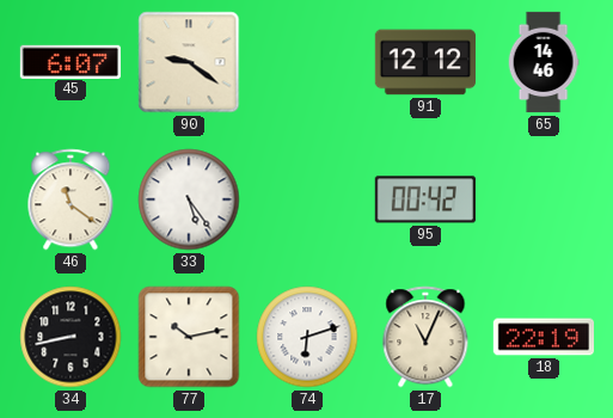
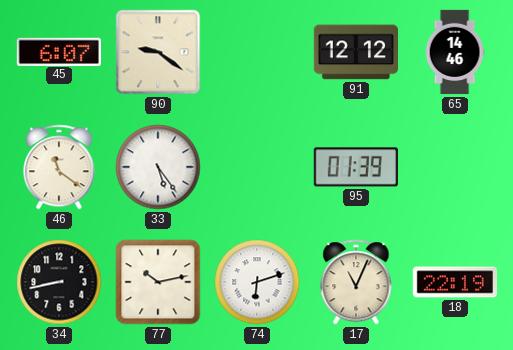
95: 00:42 -> 01:39
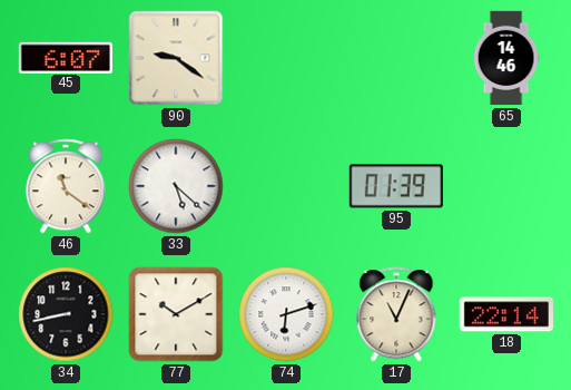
91: 12:12 -> none
33: 5:24 -> 5:22
77: 10:13 -> 10:10
18: 22:19 -> 22:14
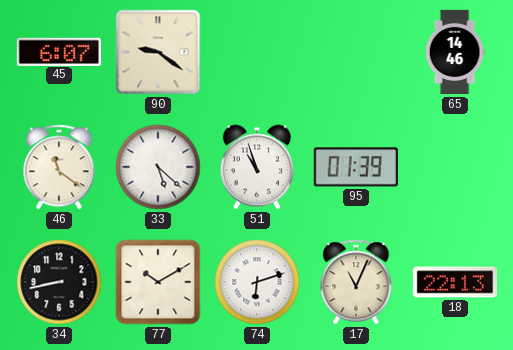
51: none -> 10:57
18: 22:14 -> 22:13
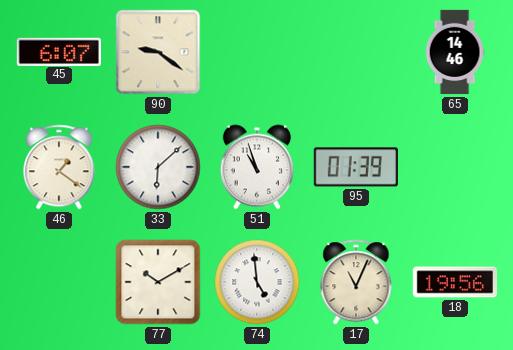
46: 11:21 -> 1:21
33: 5:22 -> 6:08
34: 8:43 -> none
74: 6:12 -> 4:59
18: 22:13 -> 19:56
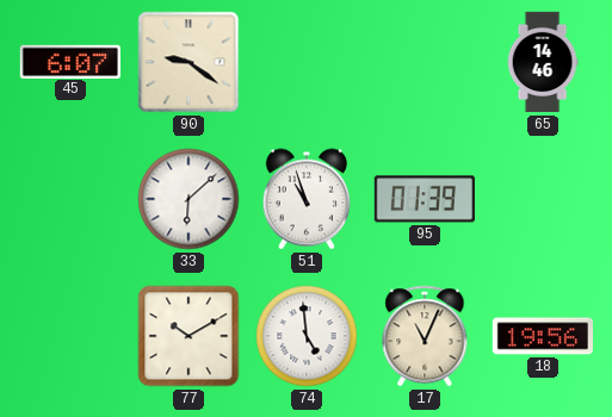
46: 1:21 -> none
